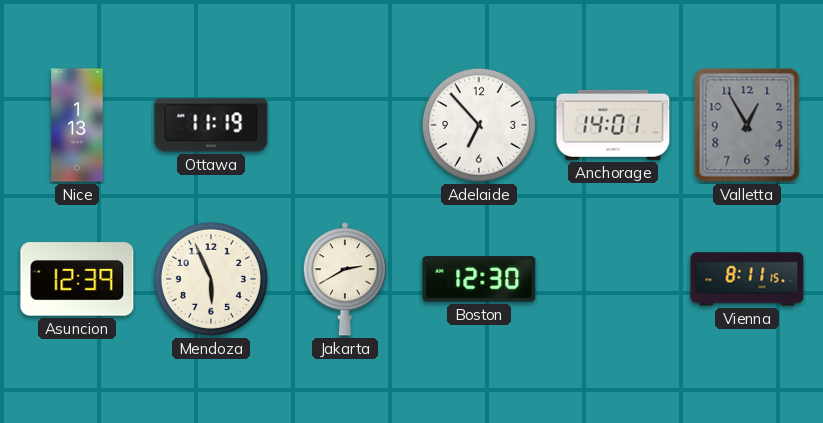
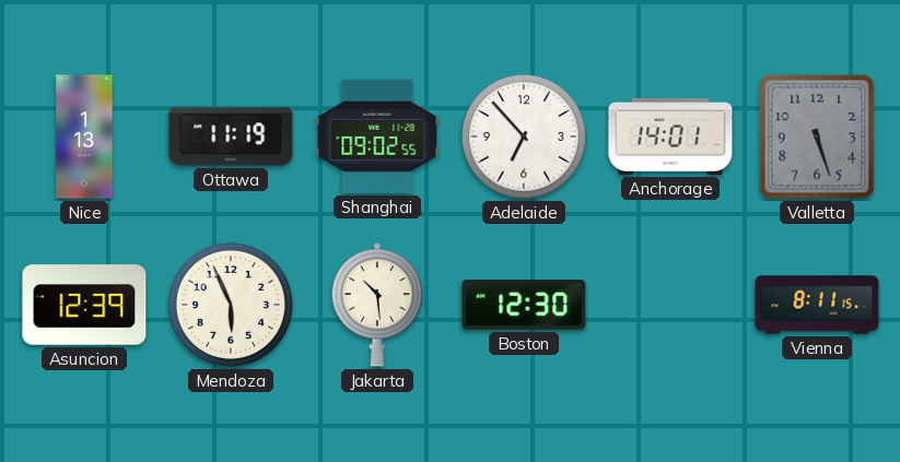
Shanghai: none -> 09:02
Valletta: 12:55 -> 5:27
Jakarta: 2:40 -> 10:29
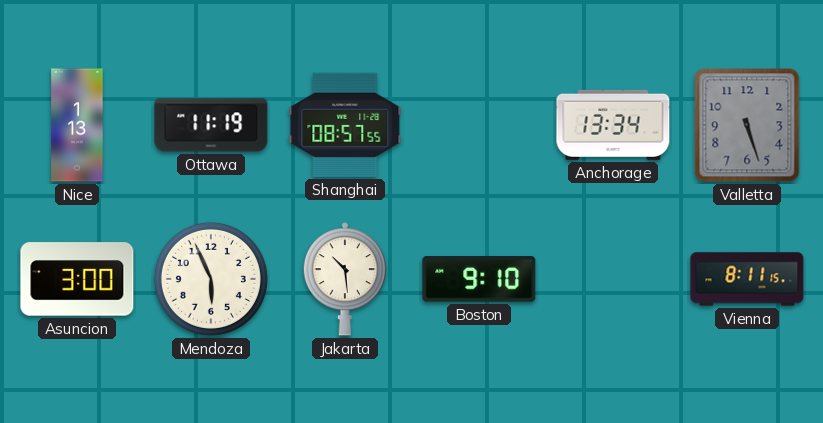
Shanghai: 09:02 -> 08:57
Adelaide: 6:53 -> none
Anchorage: 14:01 -> 13:34
Asuncion: 12:39 -> 3:00
Boston: 12:30 -> 9:10
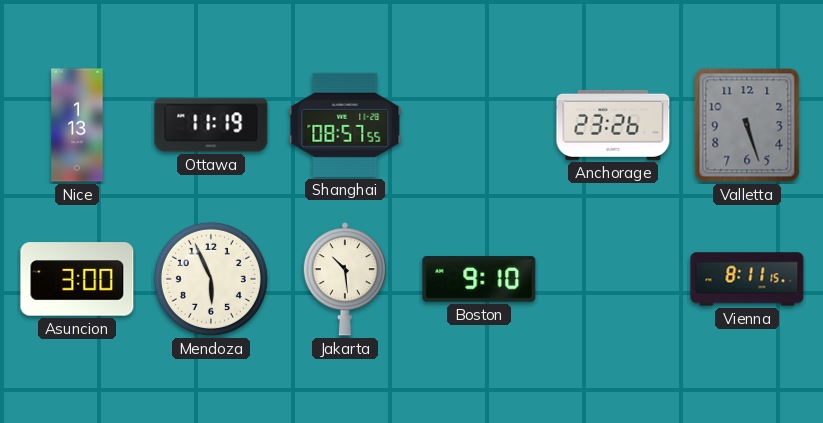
Anchorage: 13:34 -> 23:26
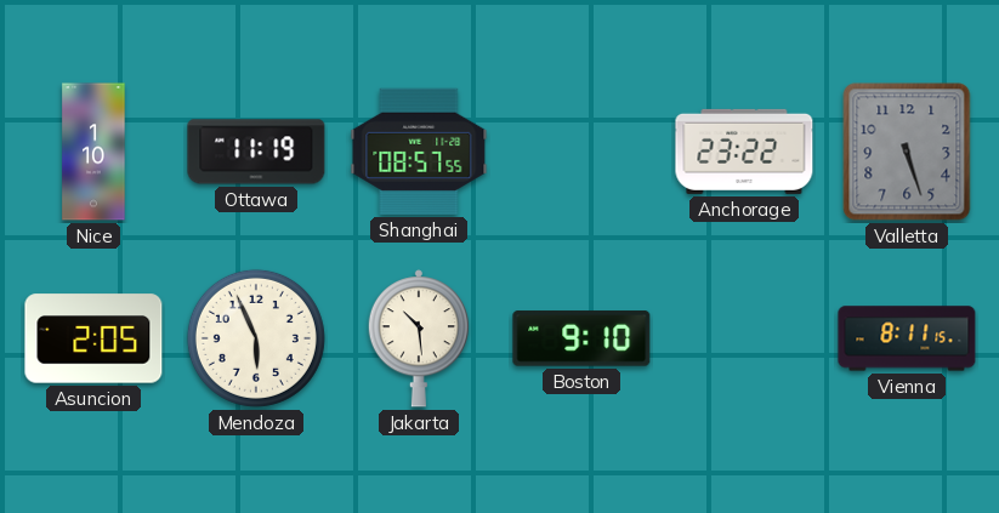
Nice: 1:13 -> 1:10
Anchorage: 23:26 -> 23:22
Asuncion: 3:00 -> 2:05
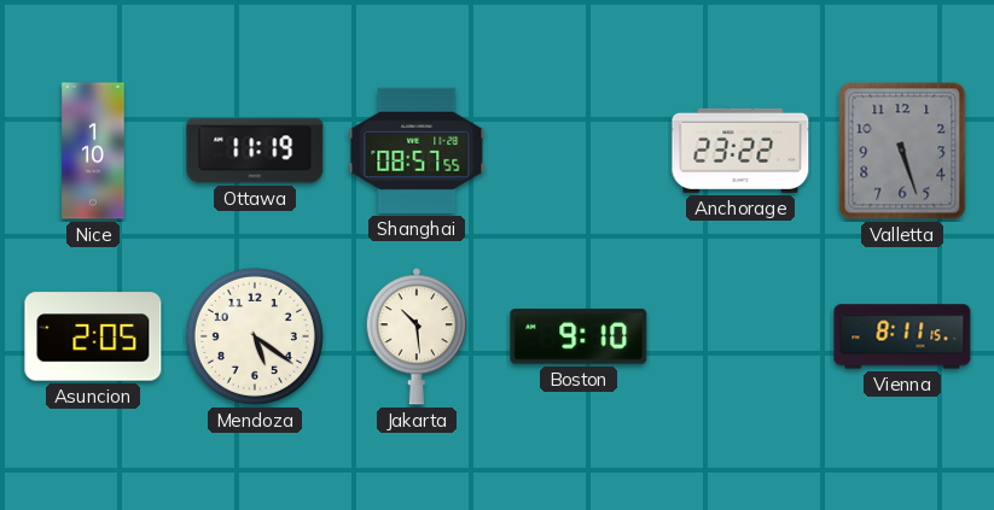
Mendoza: 5:56 -> 5:21
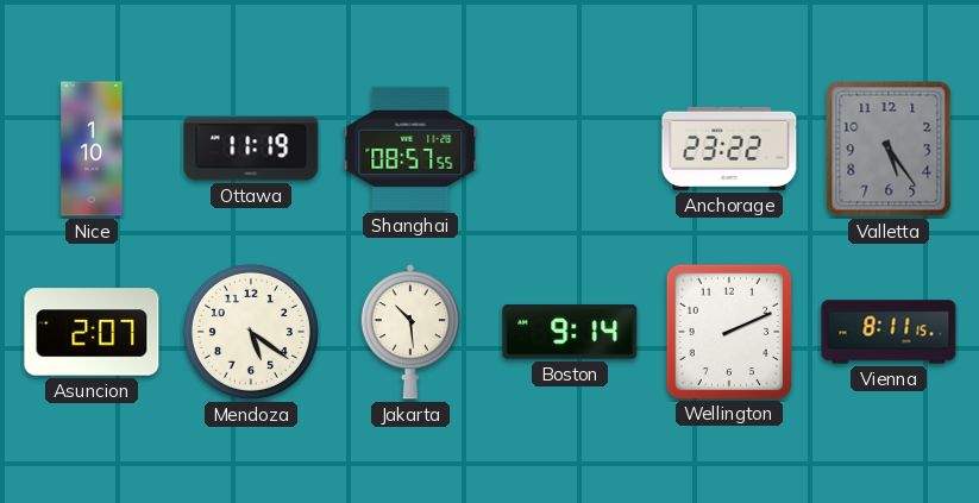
Valletta: 5:27 -> 5:24
Asuncion: 2:05 -> 2:07
Boston: 9:10 -> 9:14
Wellington: none -> 2:11
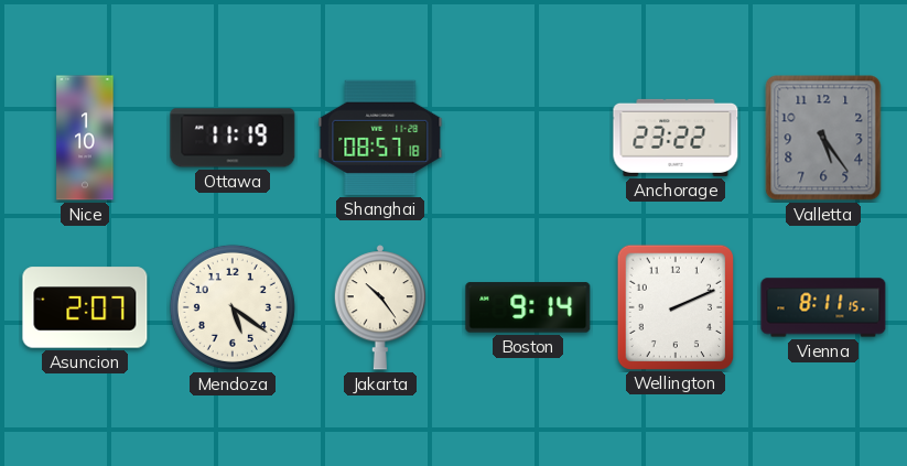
Shanghai: 08:57:55 -> 08:57:18
Jakarta: 10:29 -> 10:24
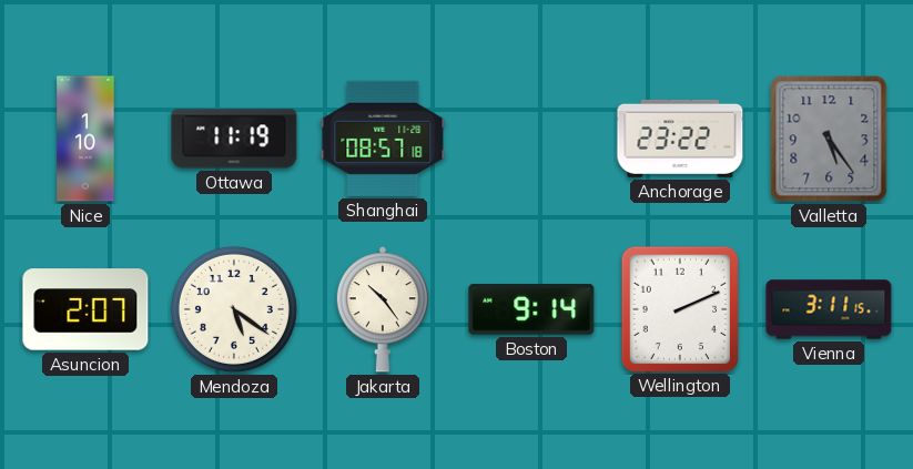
Vienna: 8:11 -> 3:11
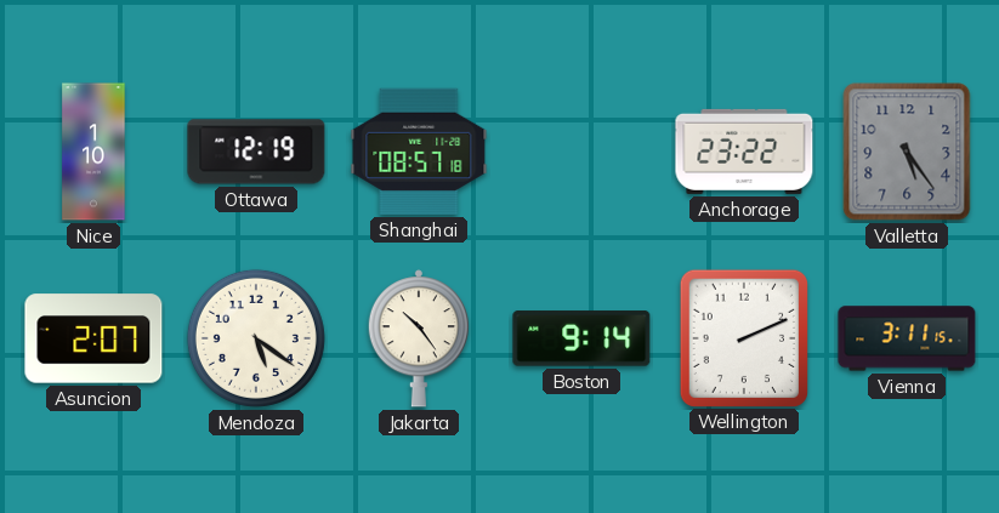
Ottawa: 11:19 -> 12:19
